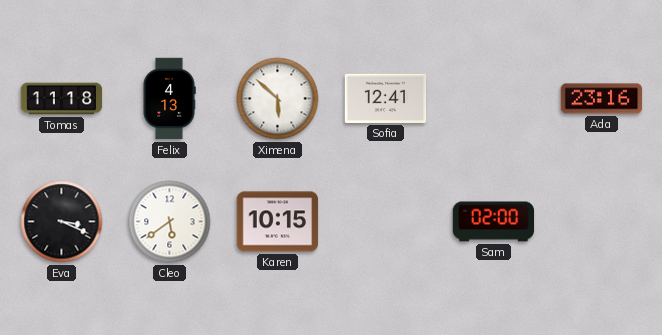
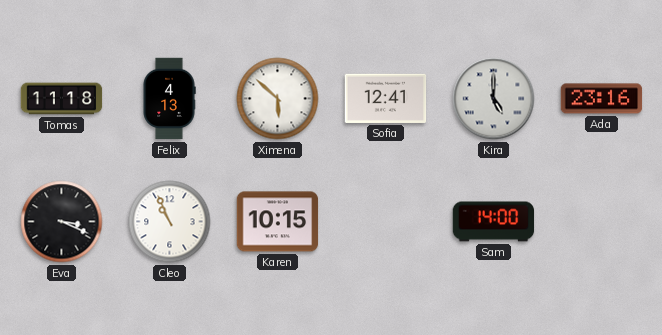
Kira: none -> 5:00
Cleo: 5:39 -> 10:56
Sam: 02:00 -> 14:00
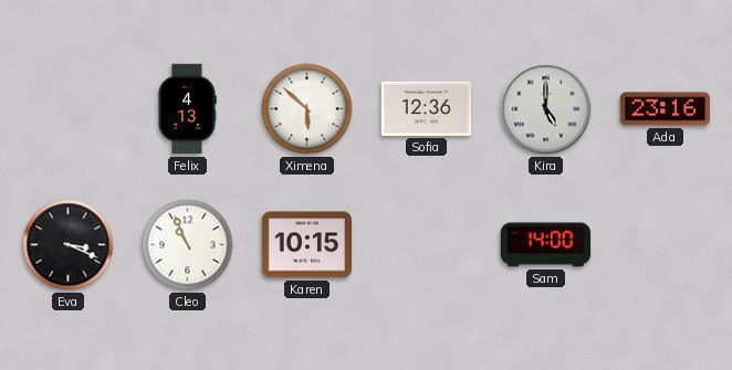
Tomas: 11:18 -> none
Sofia: 12:41 -> 12:36
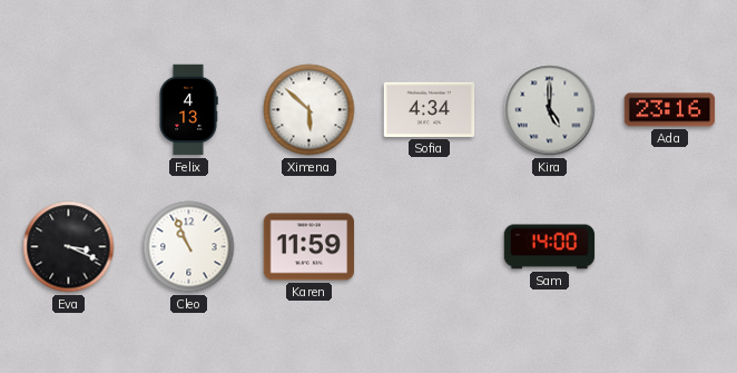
Sofia: 12:36 -> 4:34
Karen: 10:15 -> 11:59
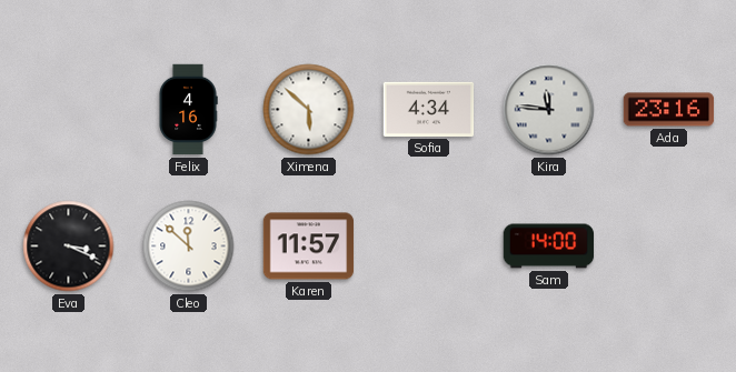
Felix: 4:13 -> 4:16
Kira: 5:00 -> 11:46
Cleo: 10:56 -> 11:52
Karen: 11:59 -> 11:57
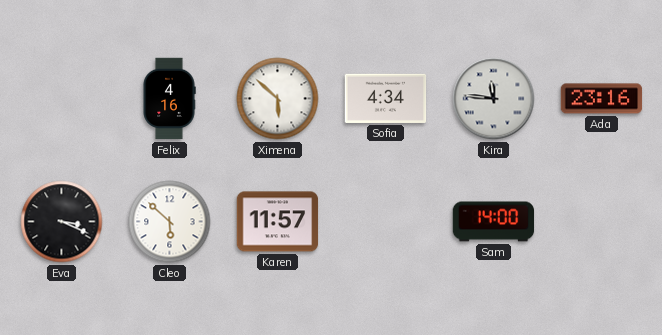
Cleo: 11:52 -> 5:52
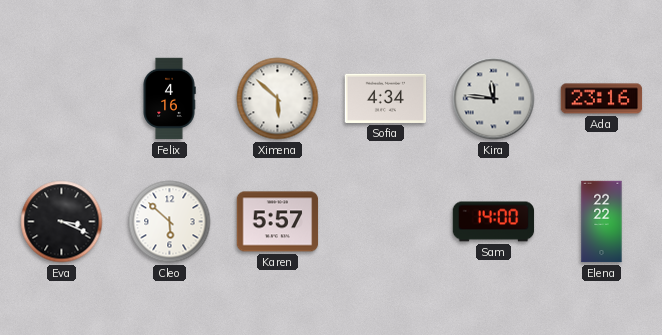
Karen: 11:57 -> 5:57
Elena: none -> 22:22
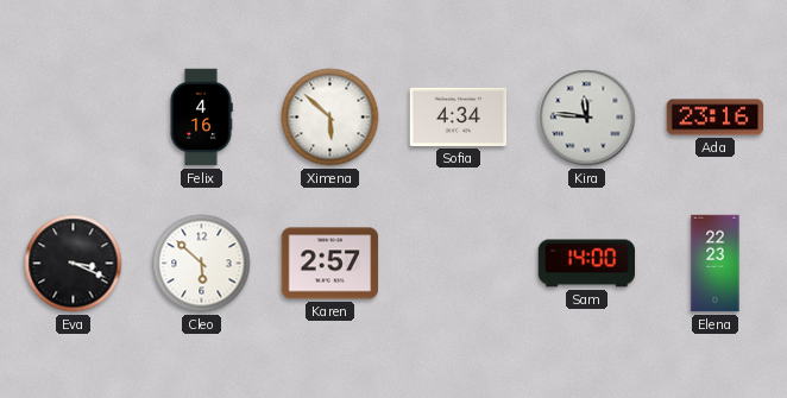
Karen: 5:57 -> 2:57
Elena: 22:22 -> 22:23
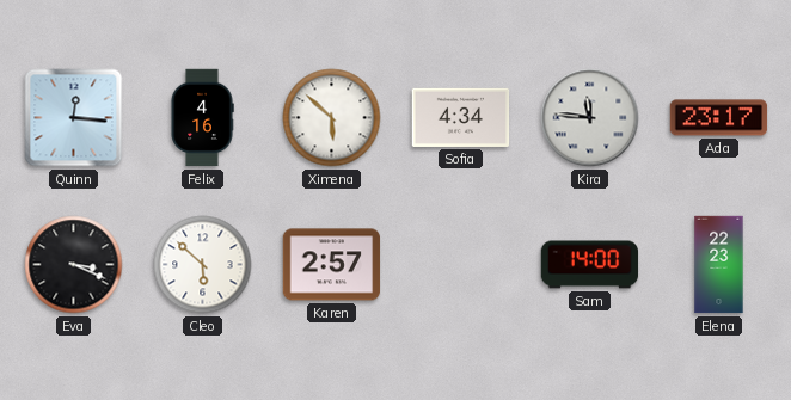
Quinn: none -> 12:16
Ada: 23:16 -> 23:17
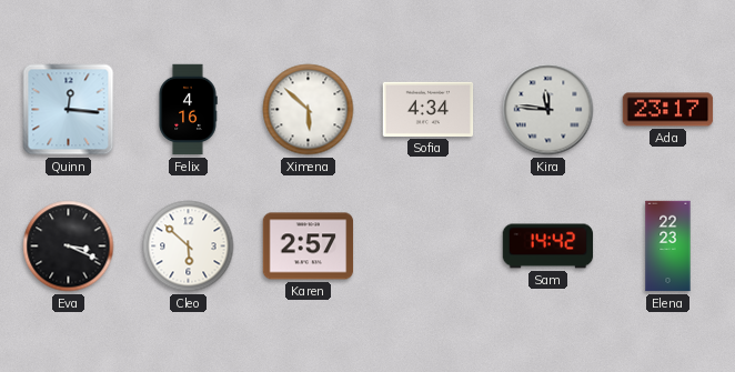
Sam: 14:00 -> 14:42
